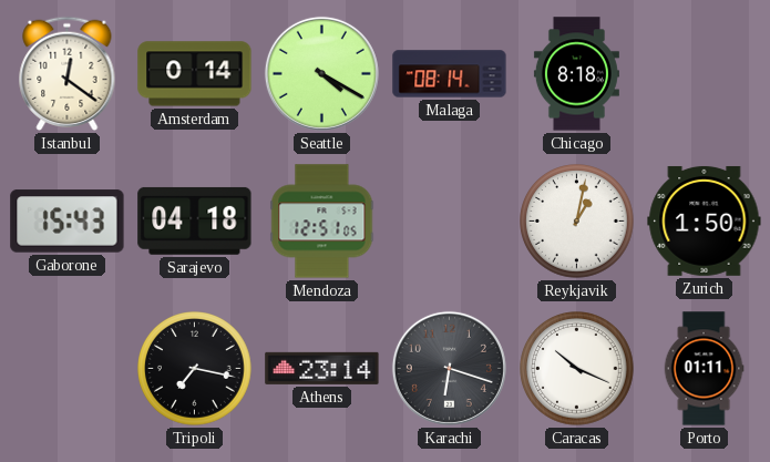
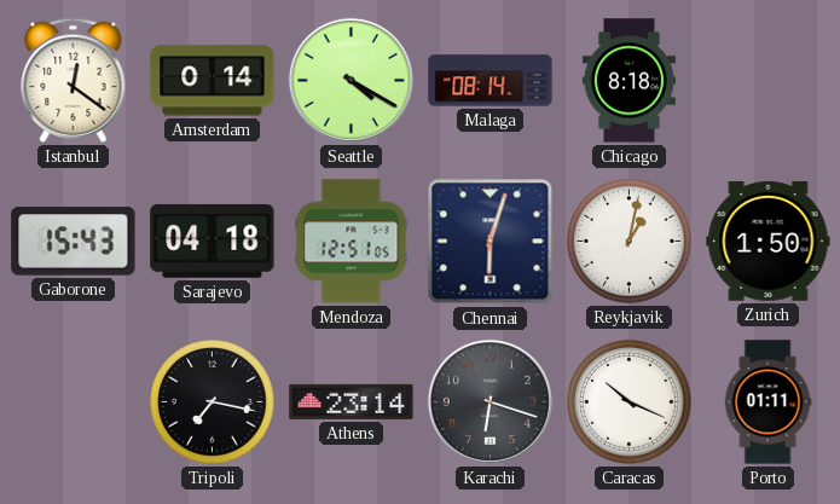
Chennai: none -> 6:03
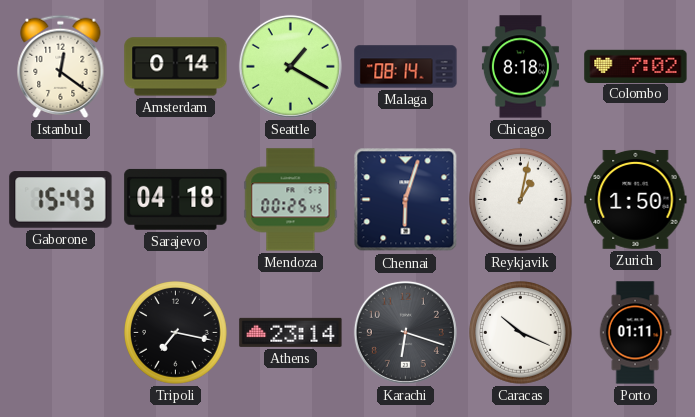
Seattle: 4:20 -> 1:20
Colombo: none -> 7:02
Mendoza: 12:51 -> 00:25
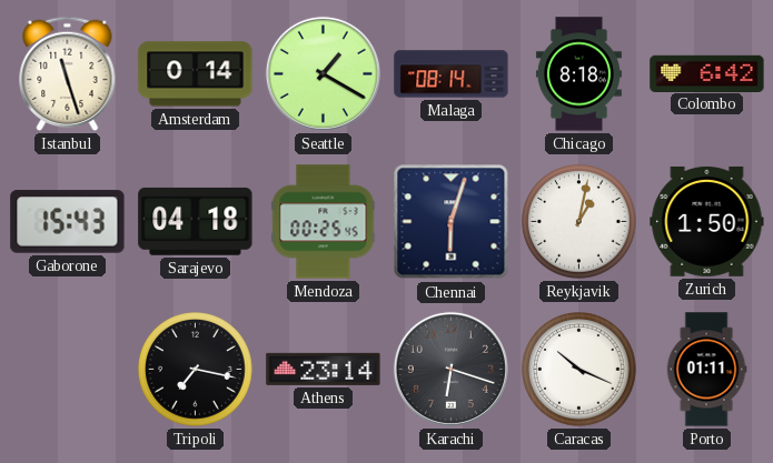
Istanbul: 12:21 -> 11:27
Colombo: 7:02 -> 6:42
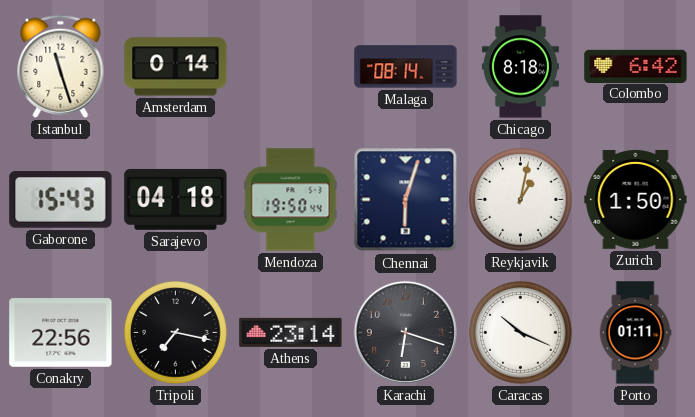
Seattle: 1:20 -> none
Mendoza: 00:25 -> 19:50
Conakry: none -> 22:56
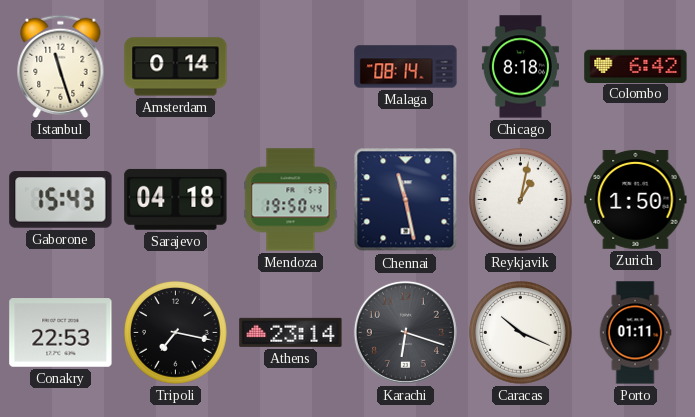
Chennai: 6:03 -> 11:28
Conakry: 22:56 -> 22:53
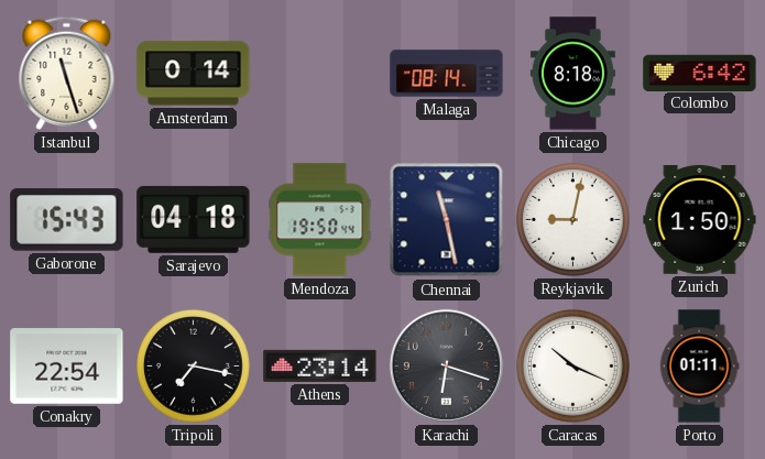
Reykjavik: 1:02 -> 9:02
Conakry: 22:53 -> 22:54
